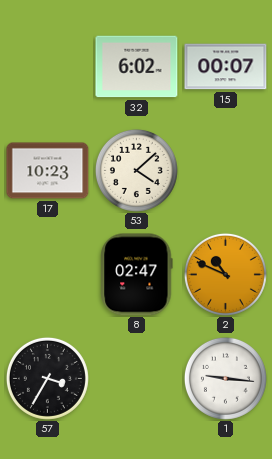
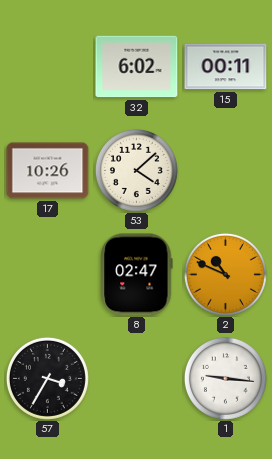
15: 00:07 -> 00:11
17: 10:23 -> 10:26
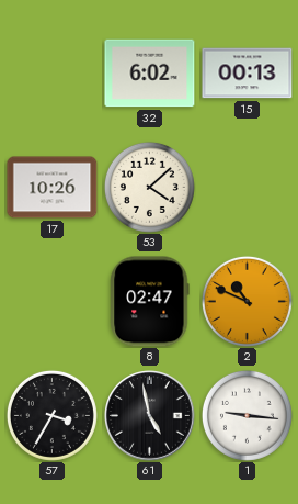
15: 00:11 -> 00:13
61: none -> 4:58
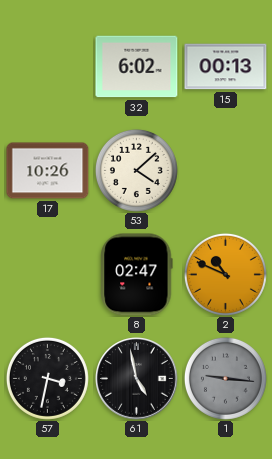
57: 3:35 -> 3:32
1 dial: white -> grey
